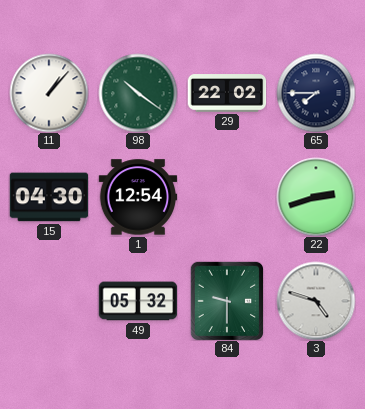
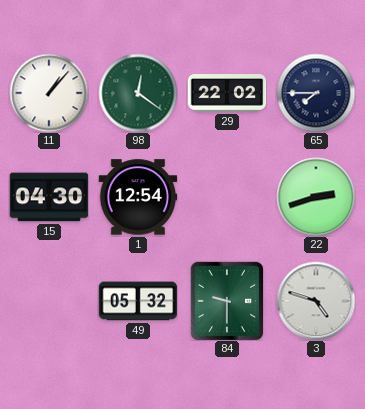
98: 10:21 -> 12:21
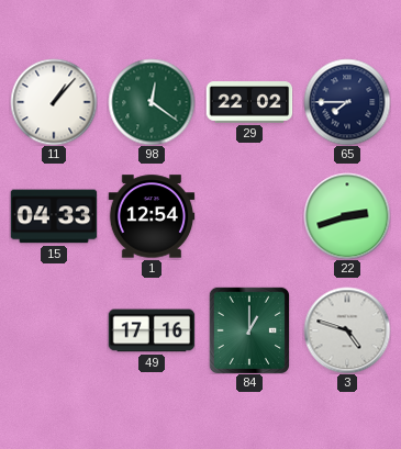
15: 04:30 -> 04:33
49: 05:32 -> 17:16
84: 9:30 -> 1:00
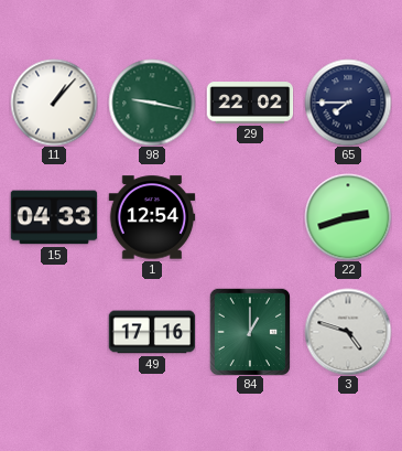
98: 12:21 -> 9:17
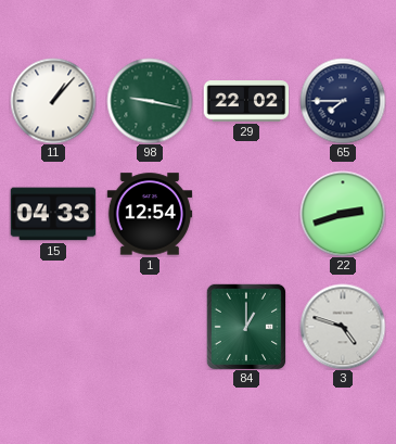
49: 17:16 -> none
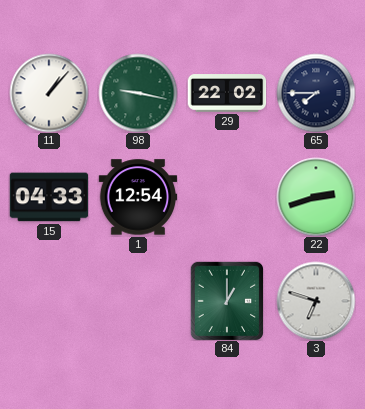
3: 4:48 -> 6:48
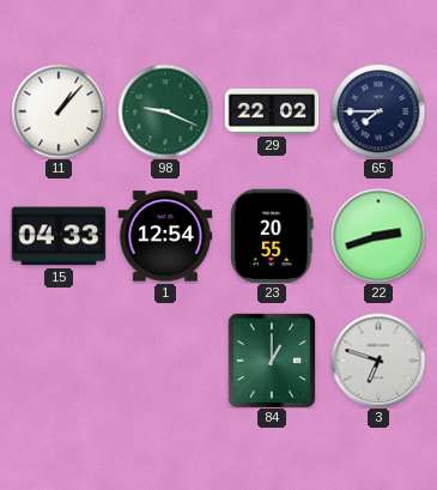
98: 9:17 -> 9:19
23: none -> 20:55
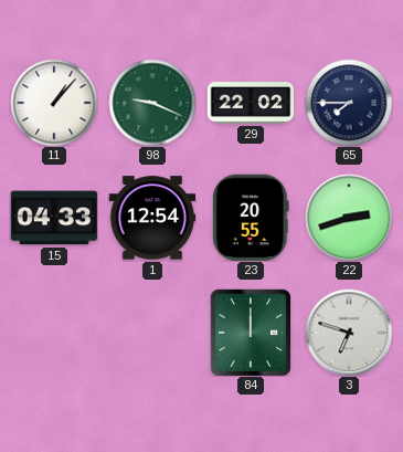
84: 1:00 -> 12:00
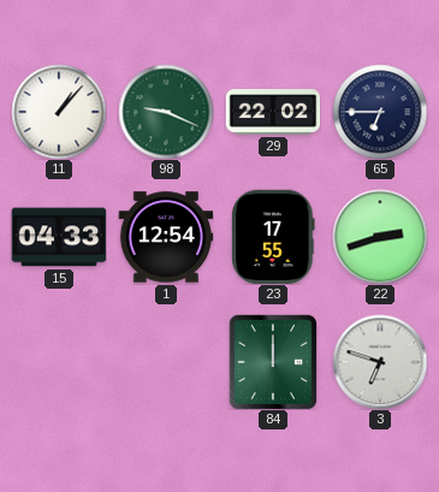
65: 7:45 -> 6:45
23: 20:55 -> 17:55
